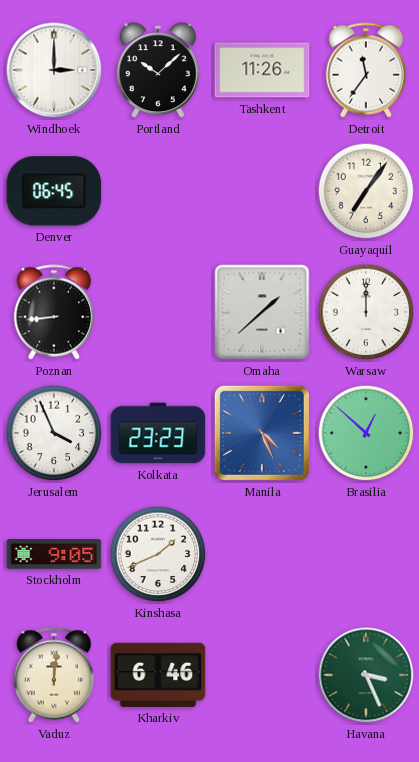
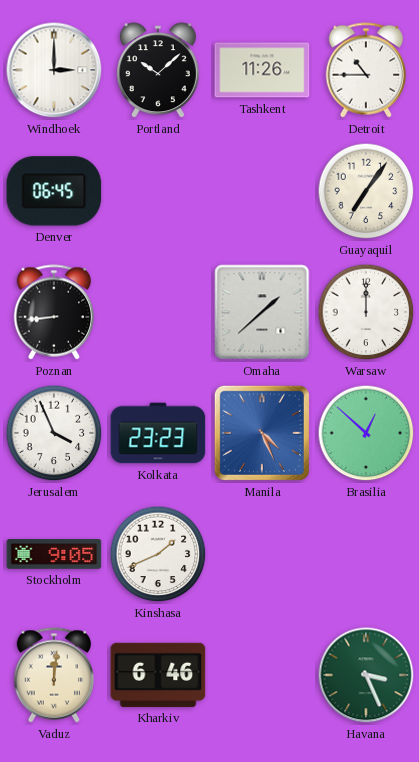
Detroit: 11:36 -> 10:45
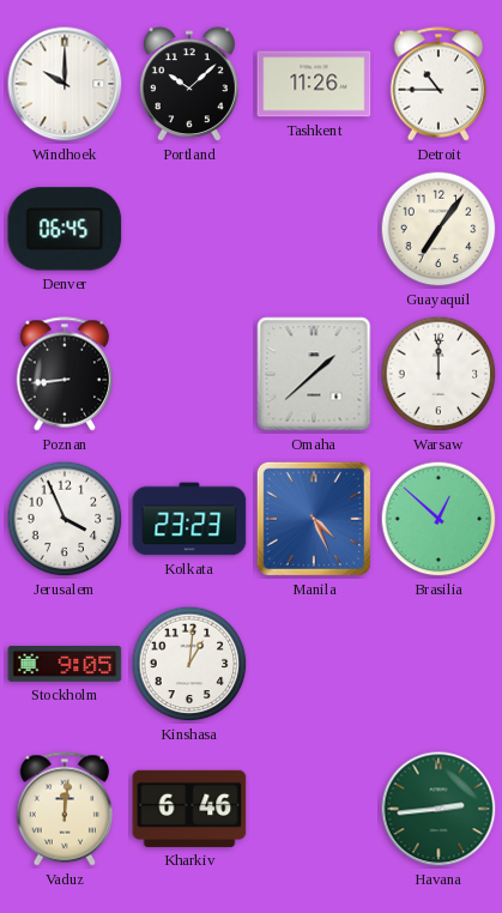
Windhoek: 3:00 -> 10:00
Kinshasa: 1:41 -> 1:01
Havana: 3:26 -> 2:44
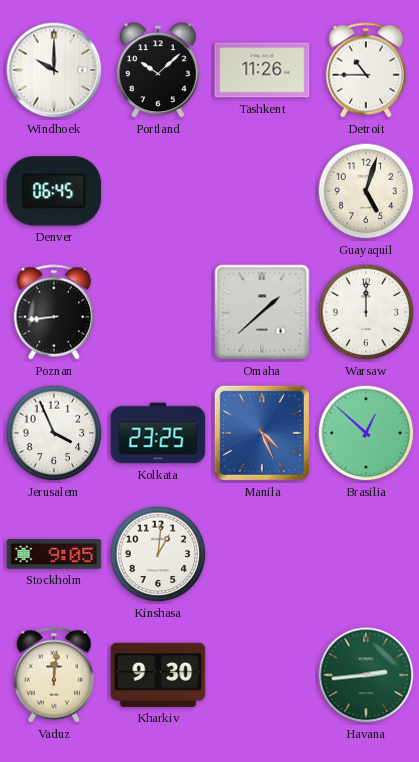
Guayaquil: 7:06 -> 5:03
Kolkata: 23:23 -> 23:25
Kharkiv: 6:46 -> 9:30
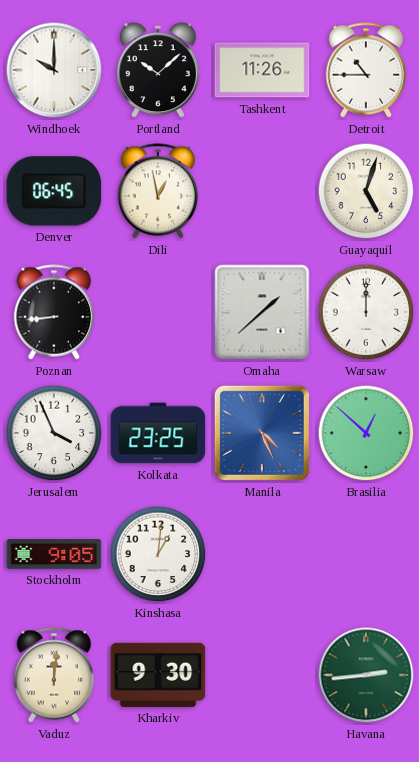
Dili: none -> 12:58
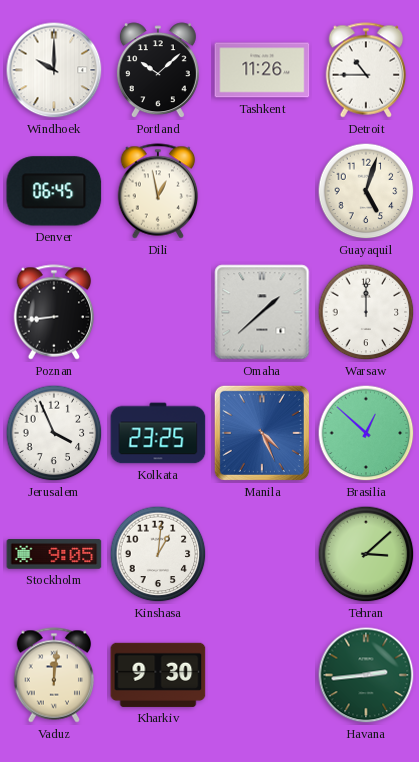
Tehran: none -> 3:08
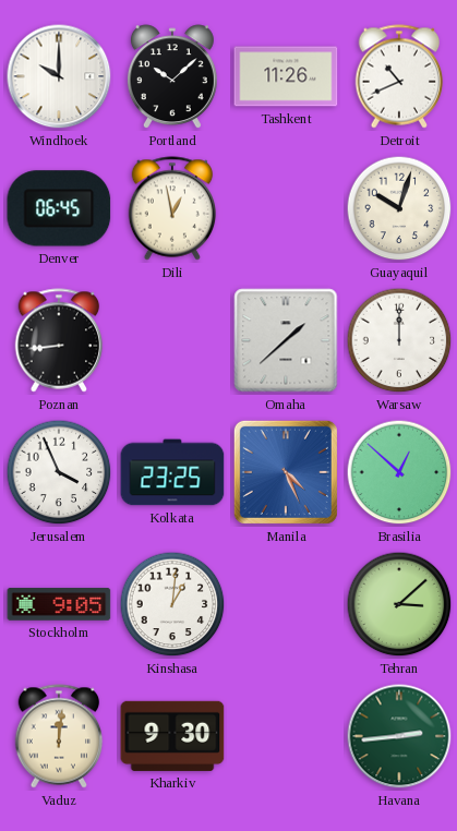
Detroit: 10:45 -> 10:41
Guayaquil: 5:03 -> 10:03
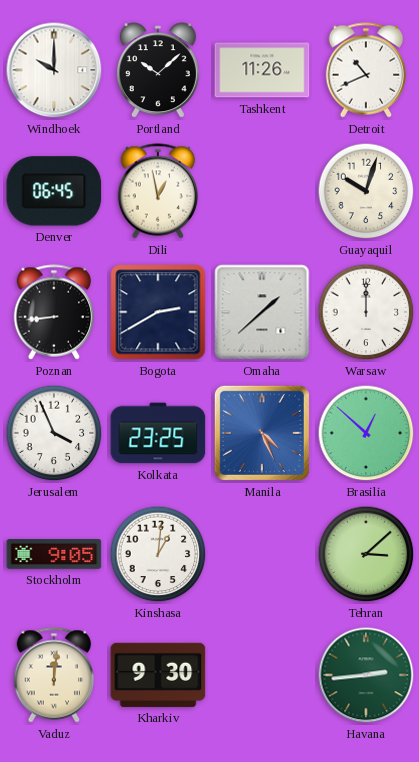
Bogota: none -> 2:40
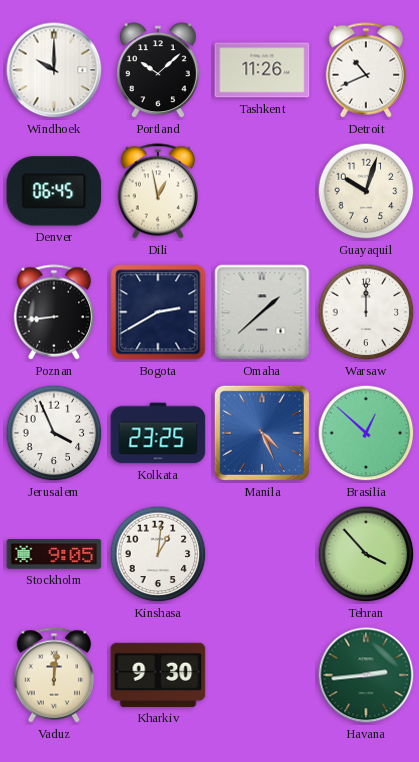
Tehran: 3:08 -> 3:53
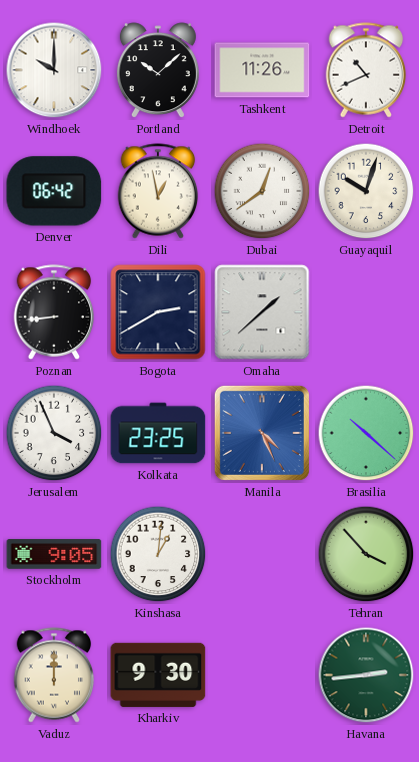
Denver: 06:45 -> 06:42
Dubai: none -> 12:39
Warsaw: 12:00 -> none
Brasilia: 12:52 -> 10:22
Vaduz: 12:01 -> 12:00
